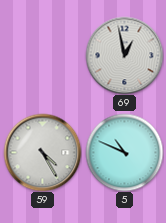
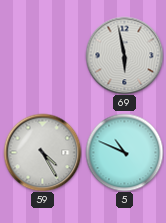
69: 12:58 -> 5:58
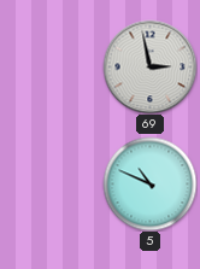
69: 5:58 -> 2:58
59: 4:25 -> none
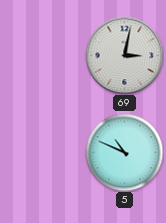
69: 2:58 -> 3:02
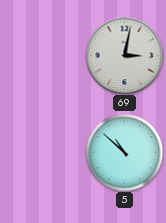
5: 10:49 -> 10:52
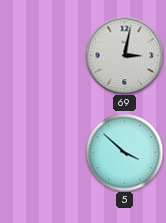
5: 10:52 -> 3:52
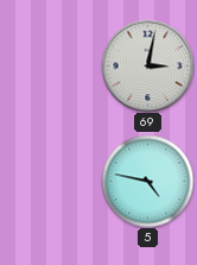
5: 3:52 -> 4:47
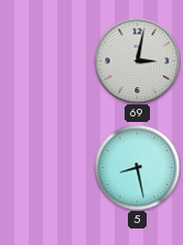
5: 4:47 -> 8:28
